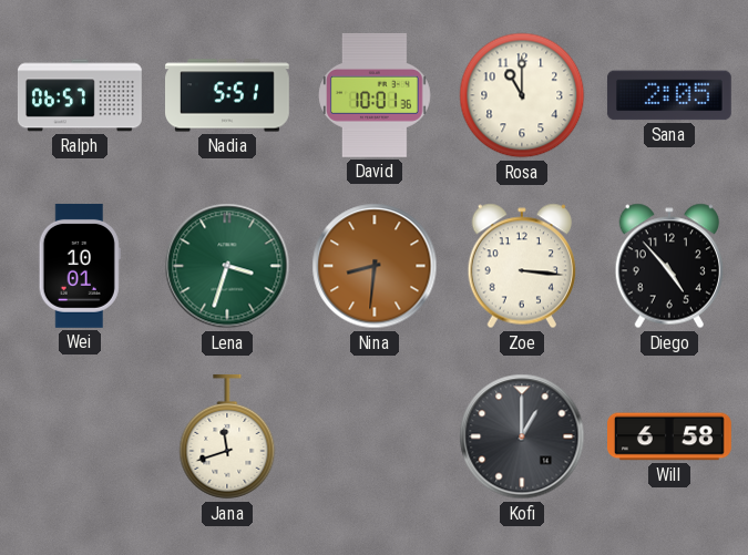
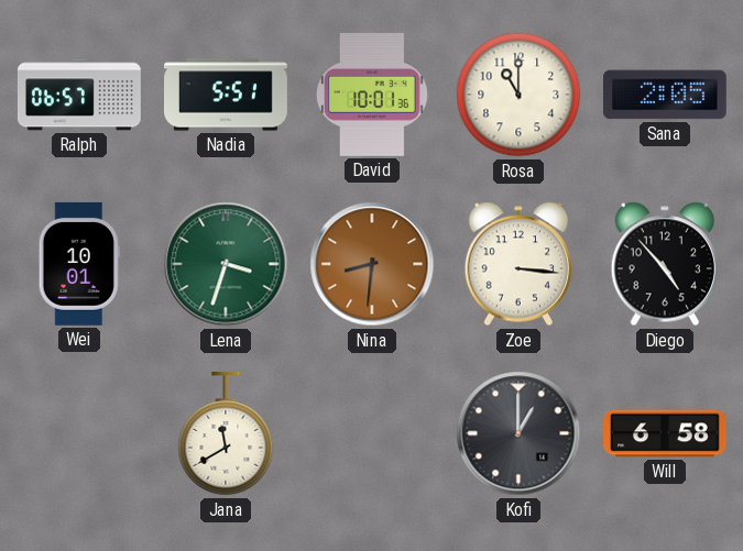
Jana: 11:42 -> 11:40
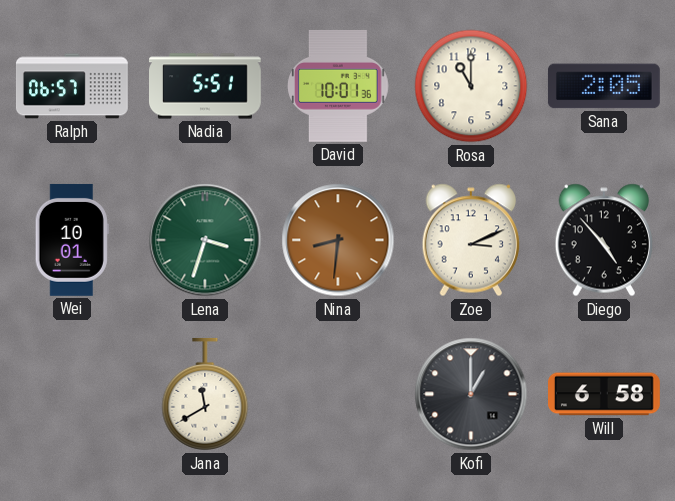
Zoe: 3:16 -> 3:11
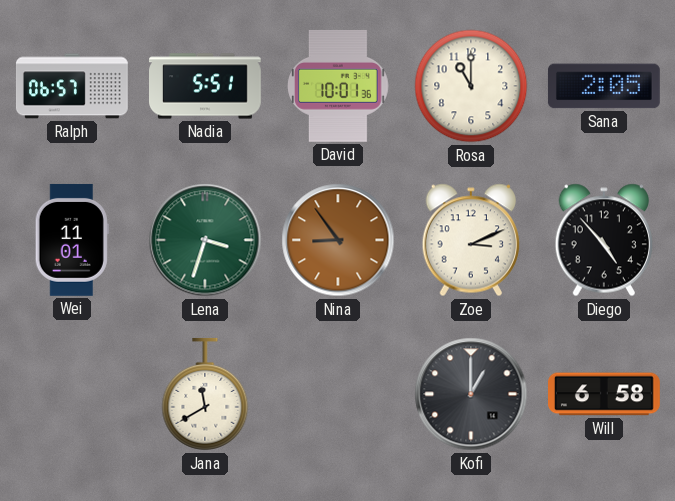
Wei: 10:01 -> 11:01
Nina: 8:31 -> 8:54
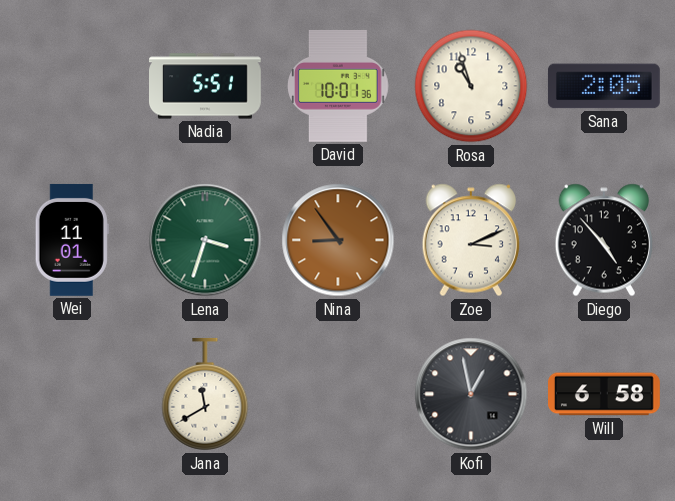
Ralph: 06:57 -> none
Rosa: 11:00 -> 10:57
Kofi: 1:00 -> 12:58
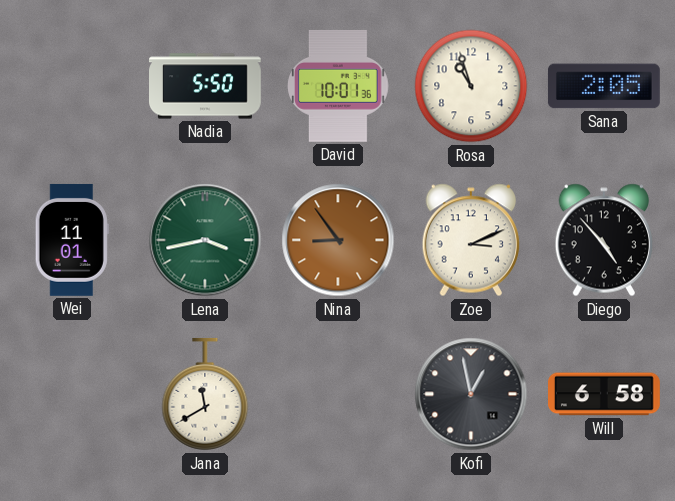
Nadia: 5:51 -> 5:50
Lena: 3:33 -> 3:43
